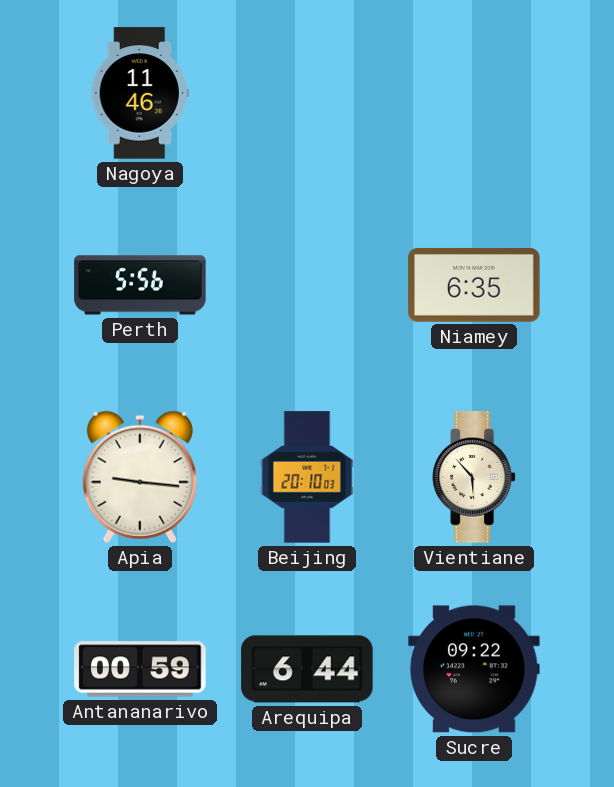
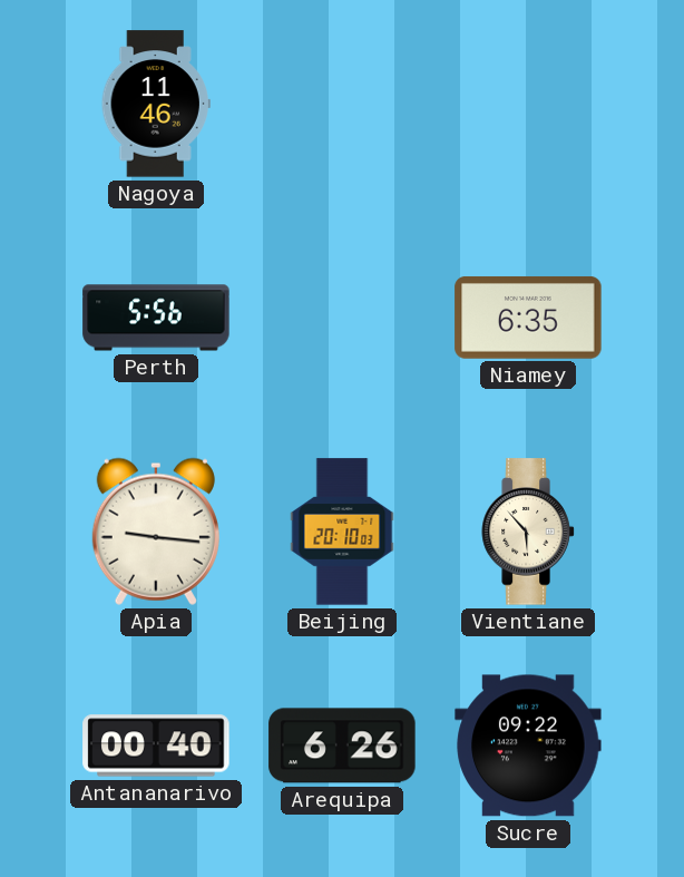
Antananarivo: 00:59 -> 00:40
Arequipa: 6:44 -> 6:26
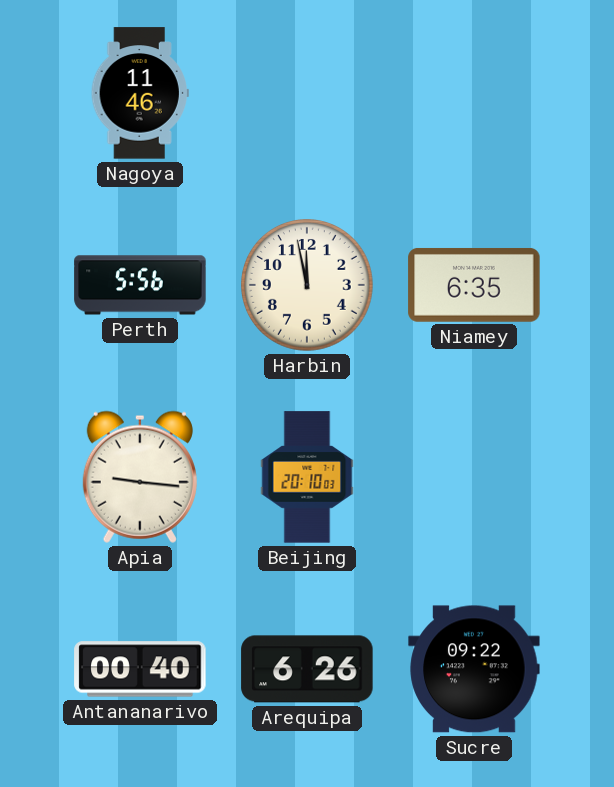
Harbin: none -> 11:58
Vientiane: 5:53 -> none
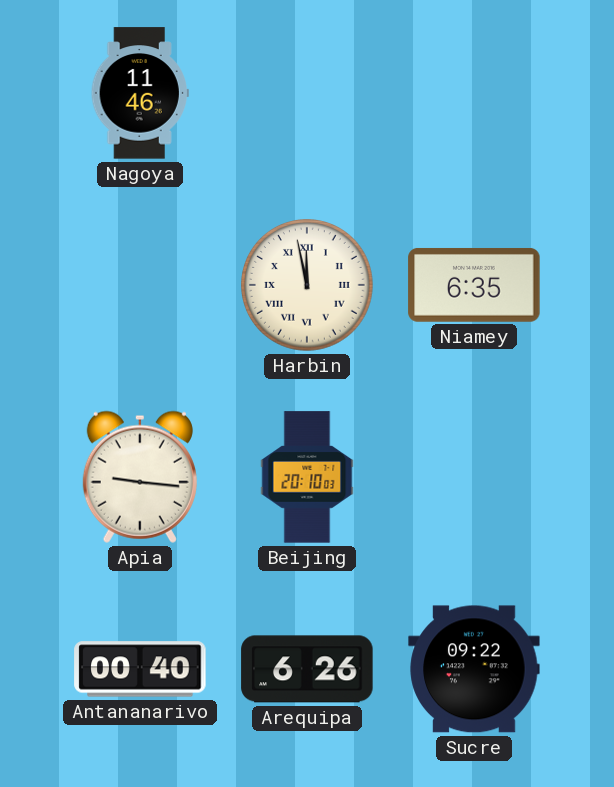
Perth: 5:56 -> none
Harbin numerals: Arabic -> Roman
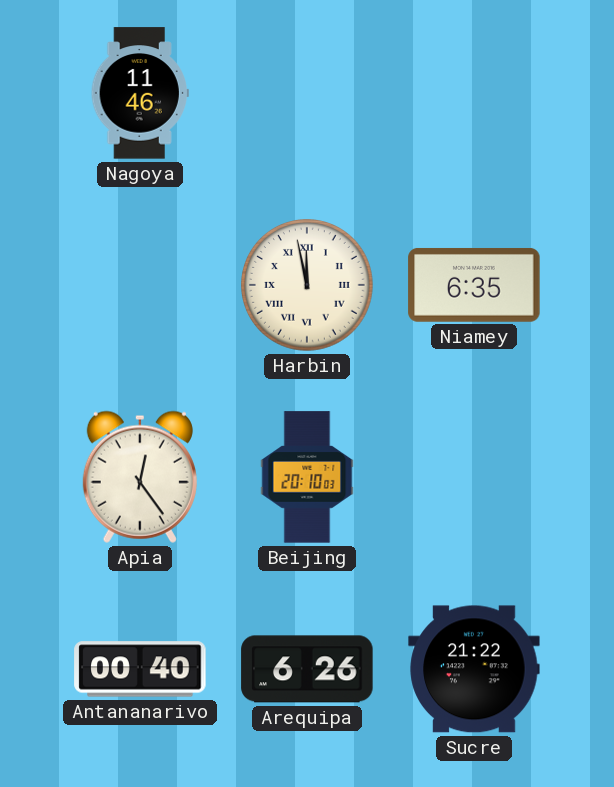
Apia: 9:16 -> 12:24
Sucre: 09:22 -> 21:22
